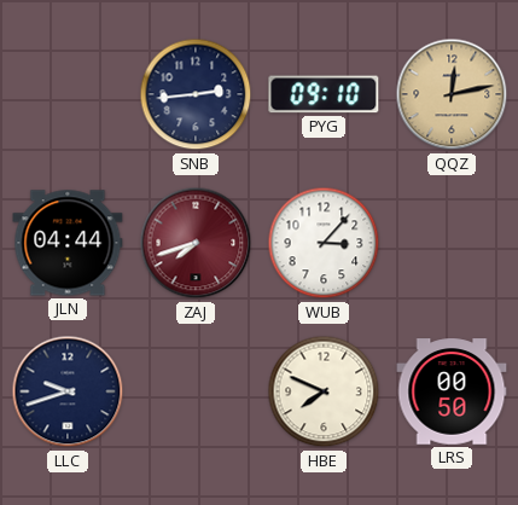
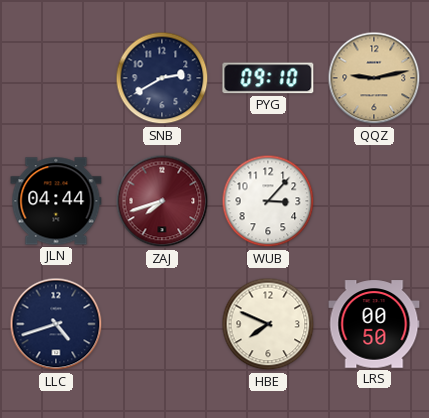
SNB: 2:44 -> 2:40
QQZ: 12:13 -> 9:13
LLC: 9:42 -> 4:42
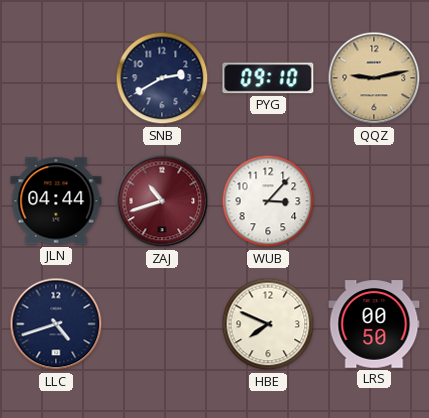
ZAJ: 7:42 -> 10:42
